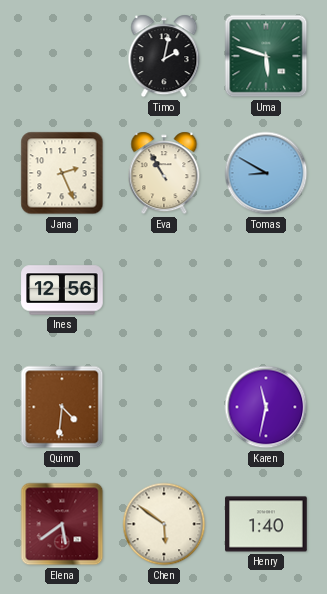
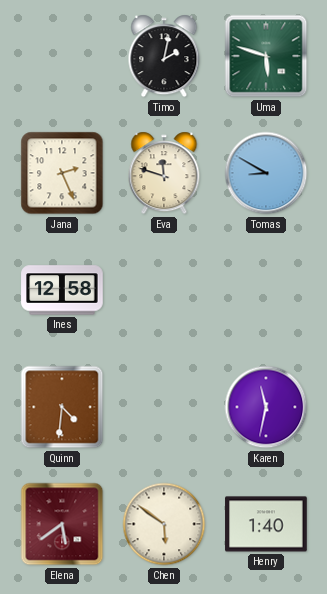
Eva: 10:55 -> 11:48
Ines: 12:56 -> 12:58
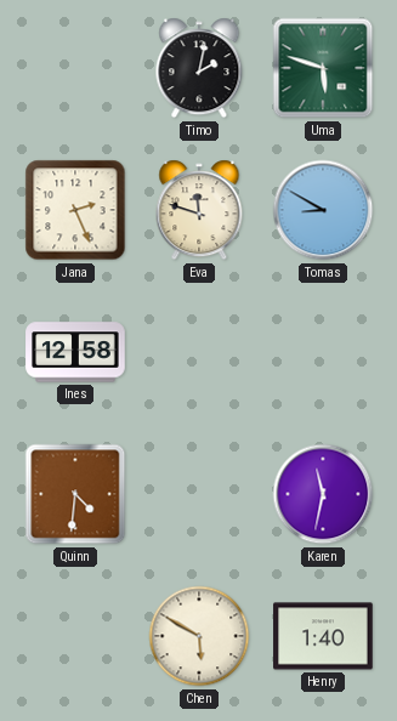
Elena: 5:39 -> none
Chen: 5:51 -> 5:50
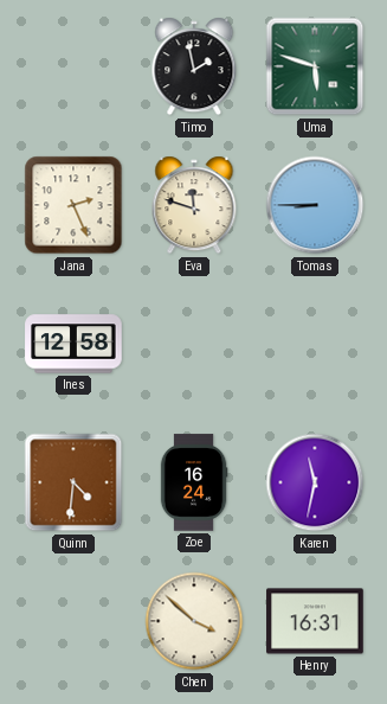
Timo: 2:02 -> 1:58
Tomas: 8:50 -> 8:45
Zoe: none -> 16:24
Chen: 5:50 -> 3:52
Henry: 1:40 -> 16:31
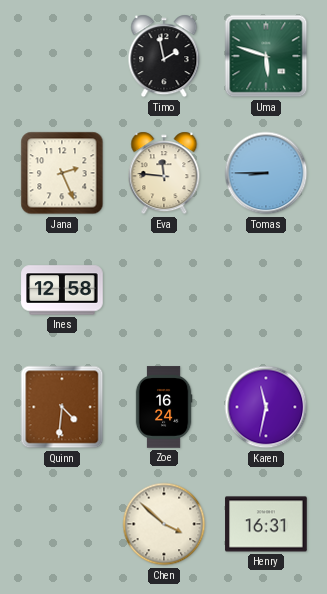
Eva: 11:48 -> 11:46
